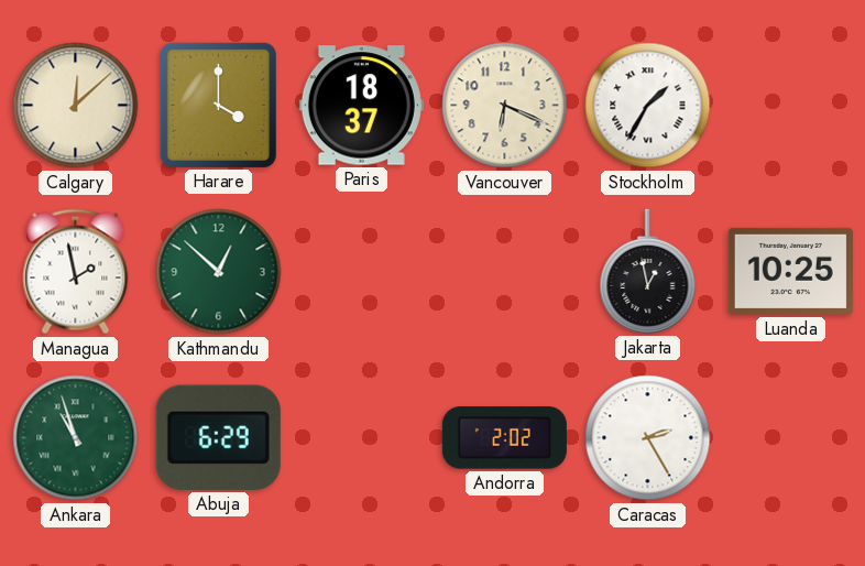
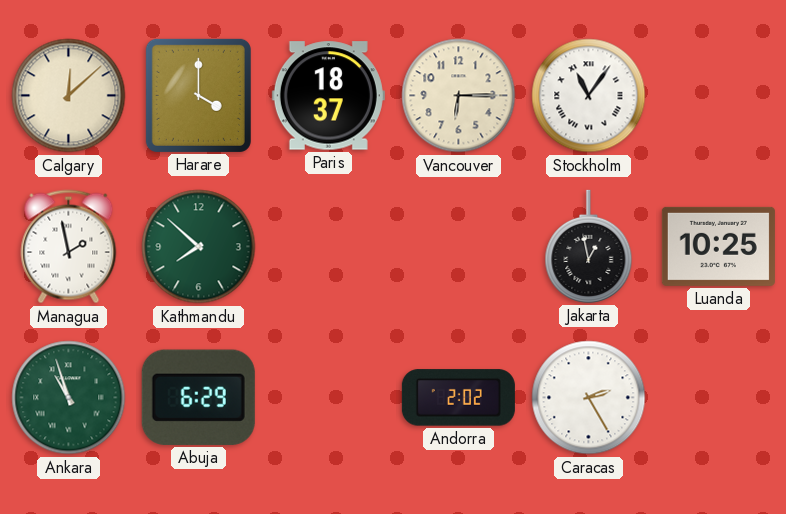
Vancouver: 6:19 -> 6:15
Stockholm: 1:35 -> 11:06
Kathmandu: 12:52 -> 7:52
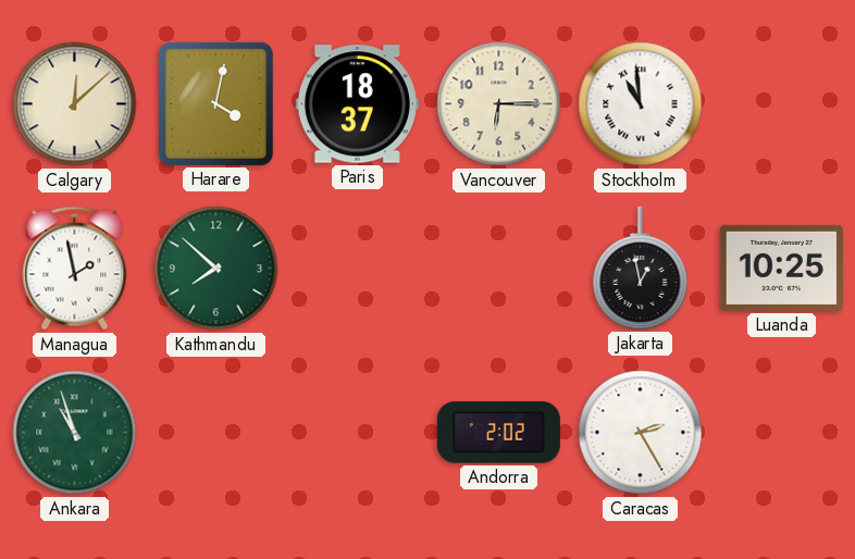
Harare: 4:00 -> 4:02
Stockholm: 11:06 -> 10:59
Abuja: 6:29 -> none
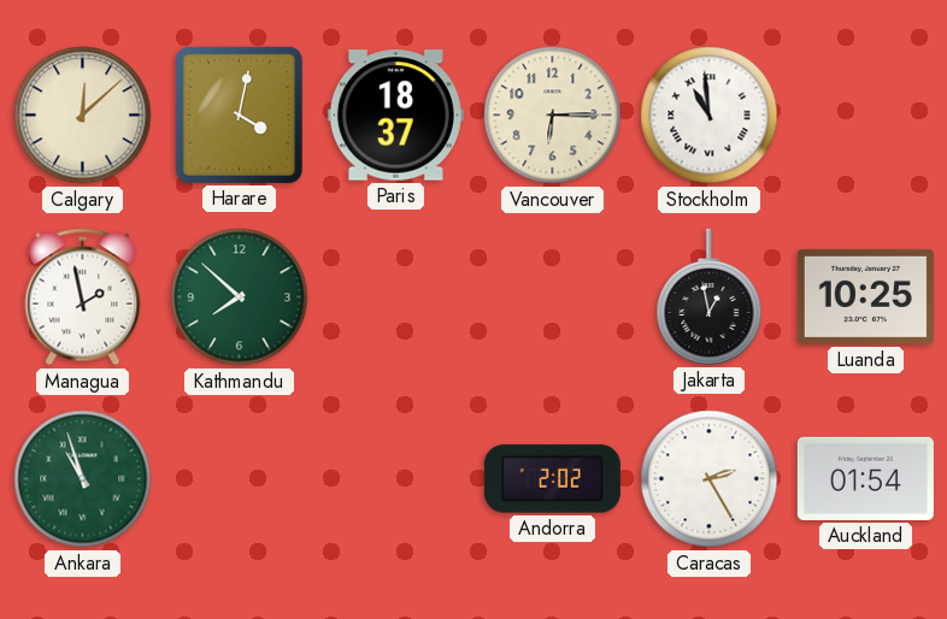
Auckland: none -> 01:54
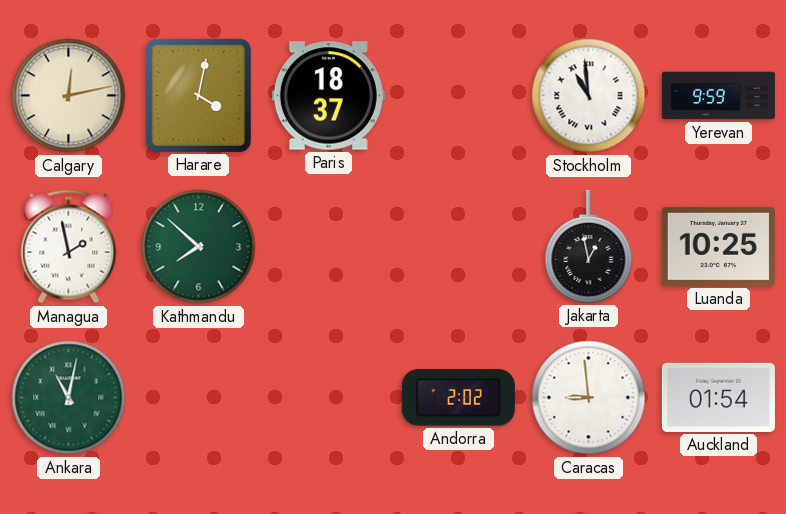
Calgary: 12:08 -> 12:13
Vancouver: 6:15 -> none
Yerevan: none -> 9:59
Ankara: 10:57 -> 11:02
Caracas: 2:25 -> 8:59
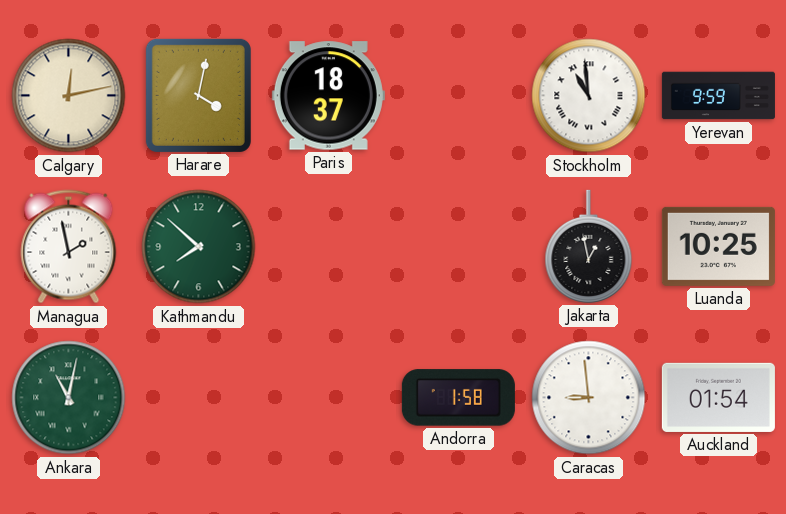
Andorra: 2:02 -> 1:58
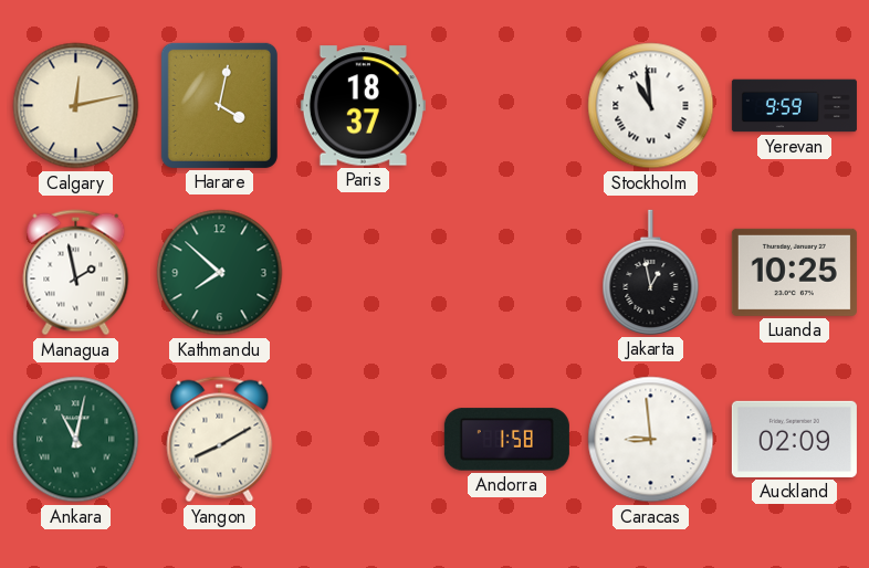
Yangon: none -> 8:10
Auckland: 01:54 -> 02:09
